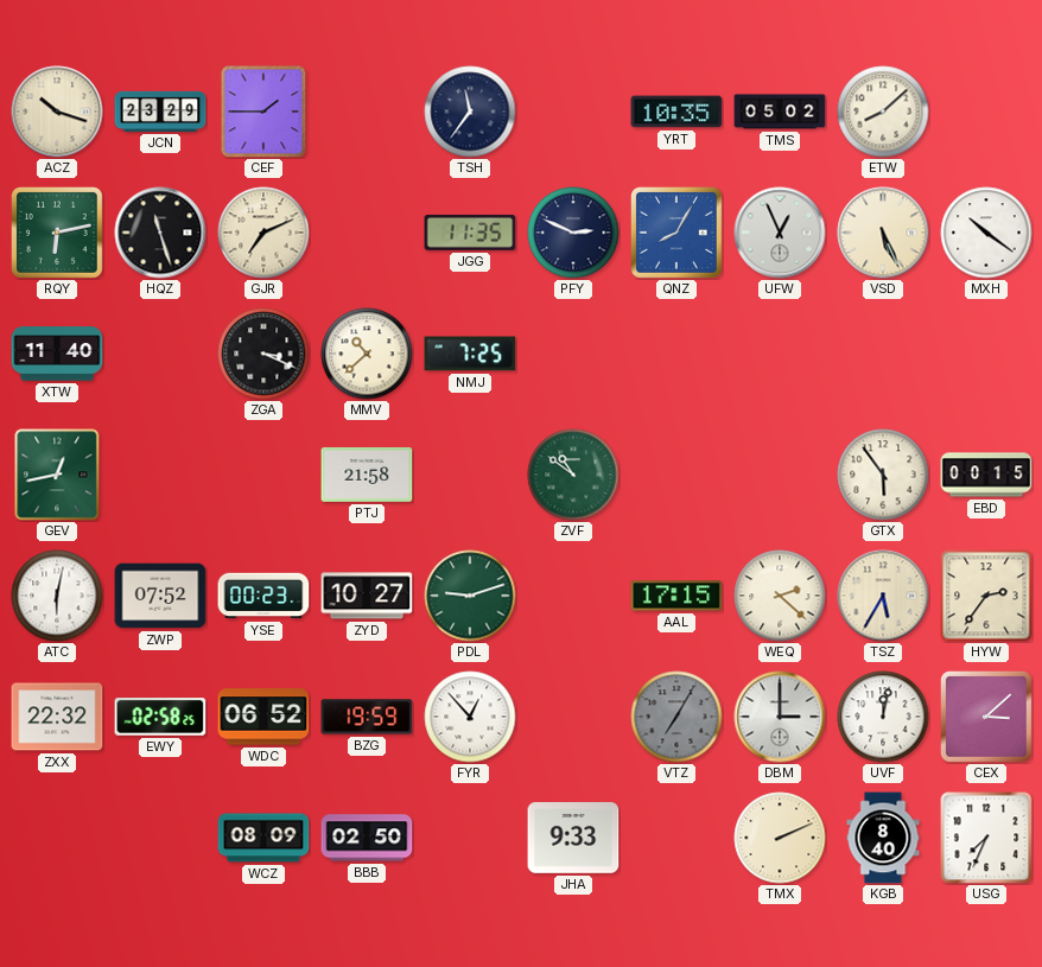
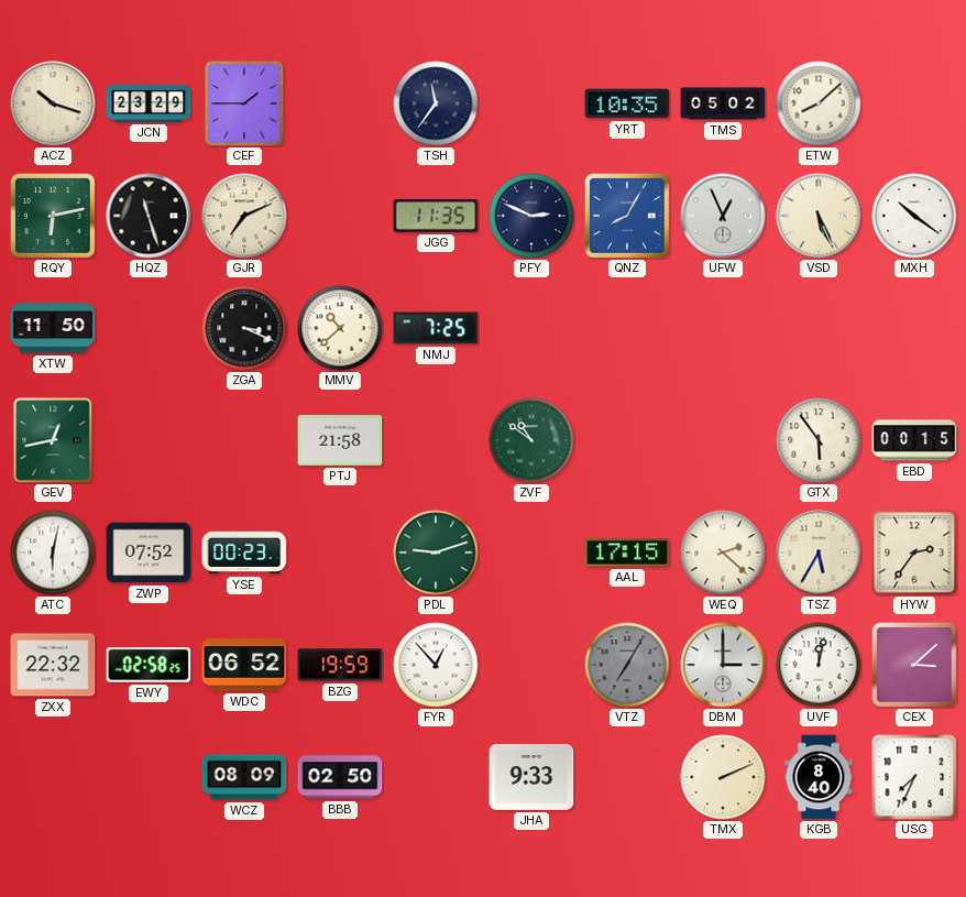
XTW: 11:40 -> 11:50
ZYD: 10:27 -> none
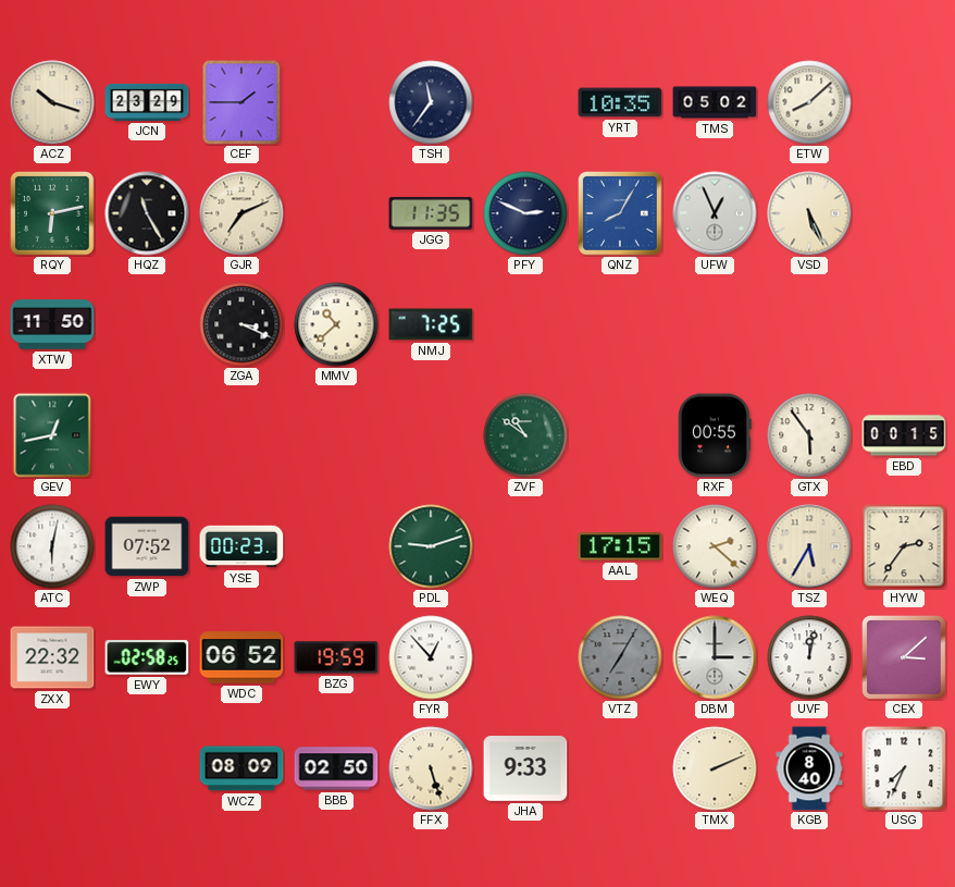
HQZ: 11:27 -> 11:25
MXH: 10:21 -> none
PTJ: 21:58 -> none
RXF: none -> 00:55
FFX: none -> 5:27
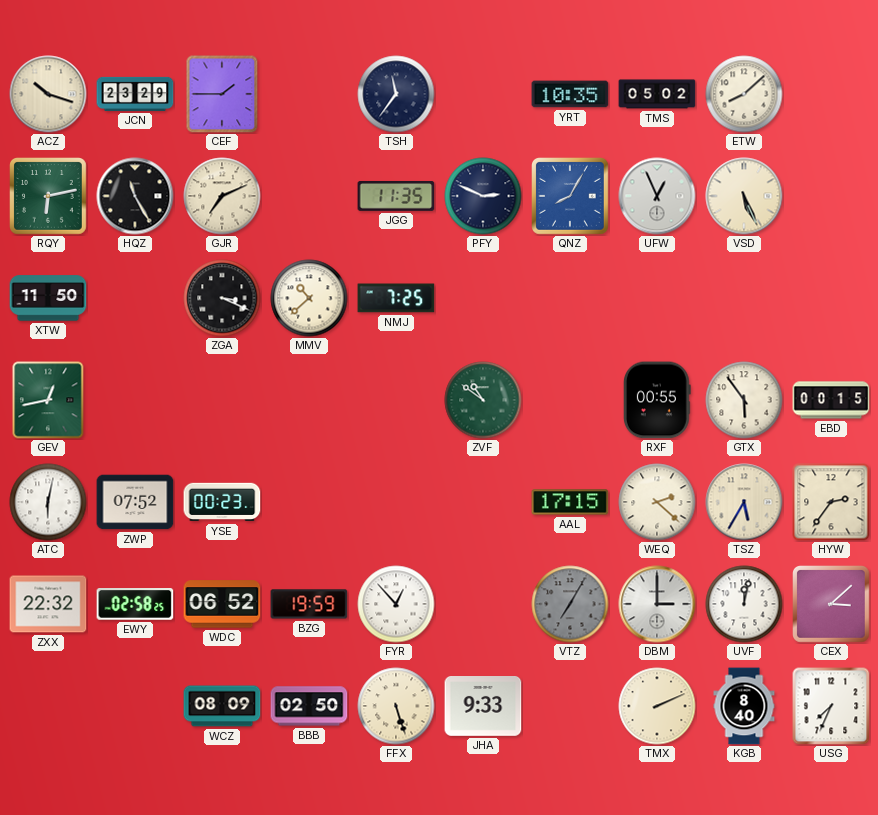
PDL: 9:12 -> none
